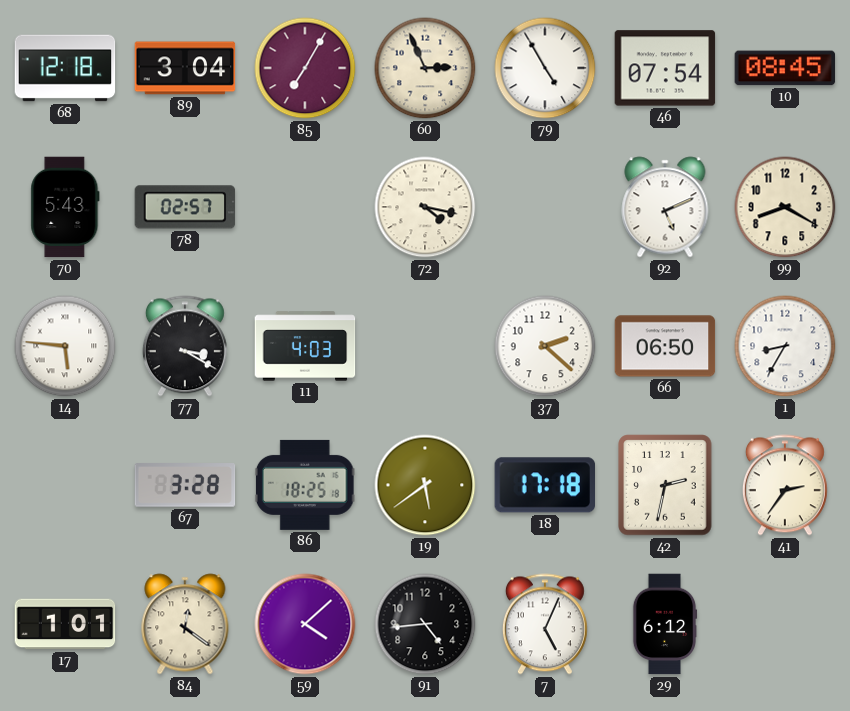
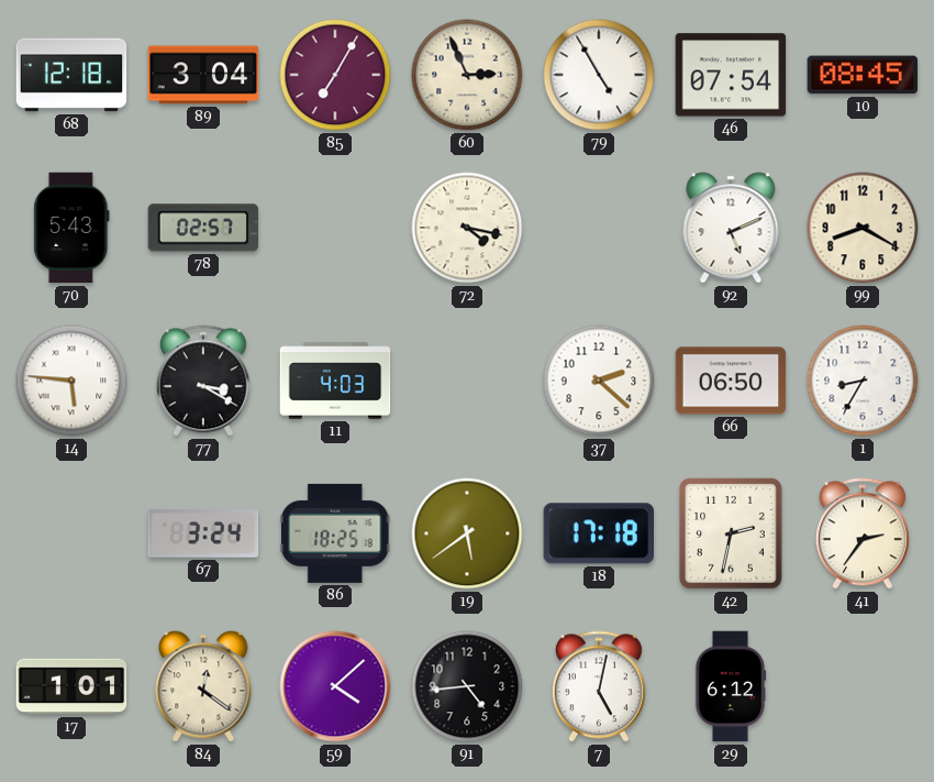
67: 3:28 -> 3:24
7: 5:04 -> 5:02
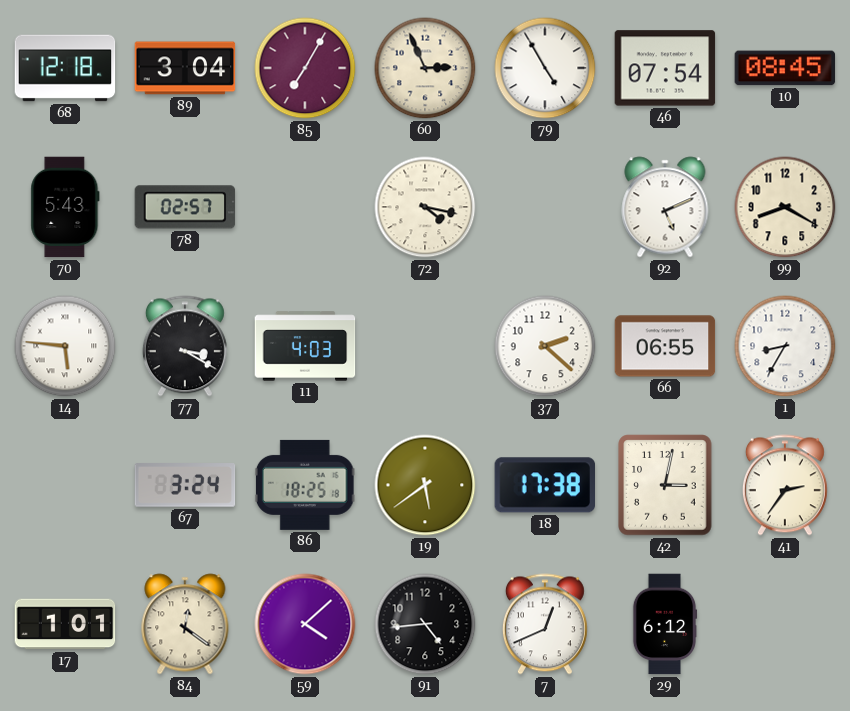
66: 06:50 -> 06:55
18: 17:18 -> 17:38
42: 2:32 -> 3:02
7: 5:02 -> 12:41
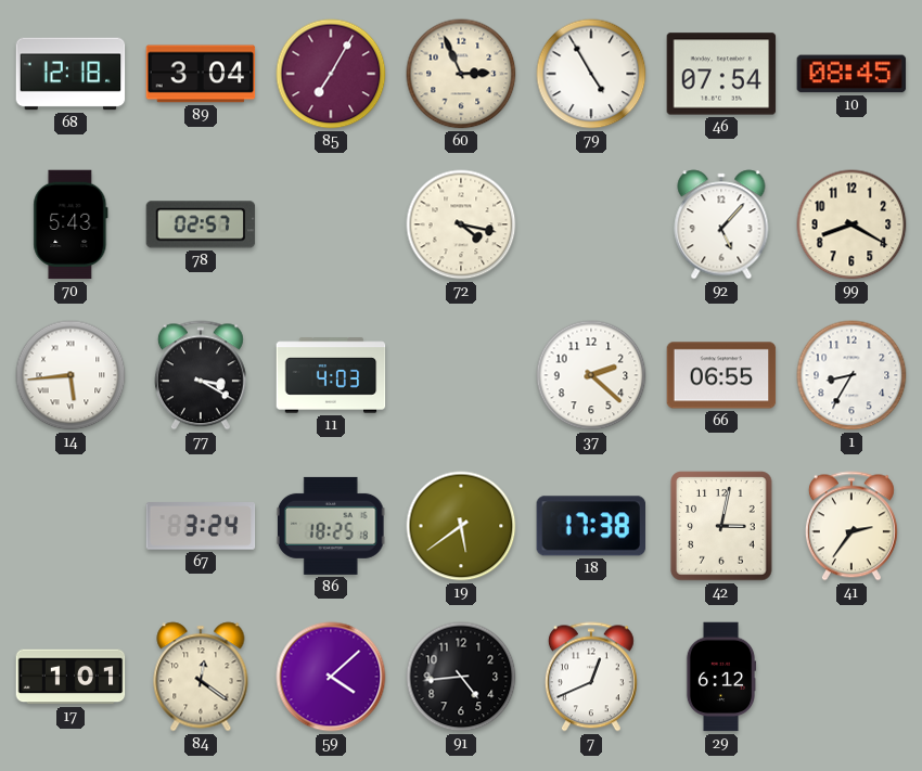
92: 5:11 -> 5:07
14: 5:46 -> 5:44
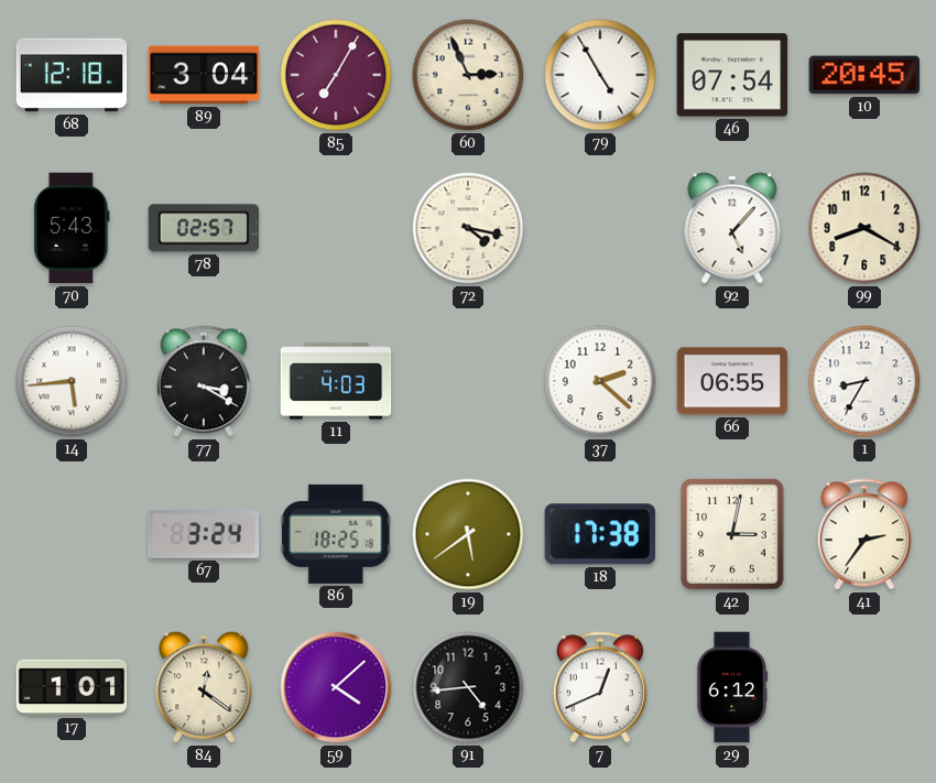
10: 08:45 -> 20:45
